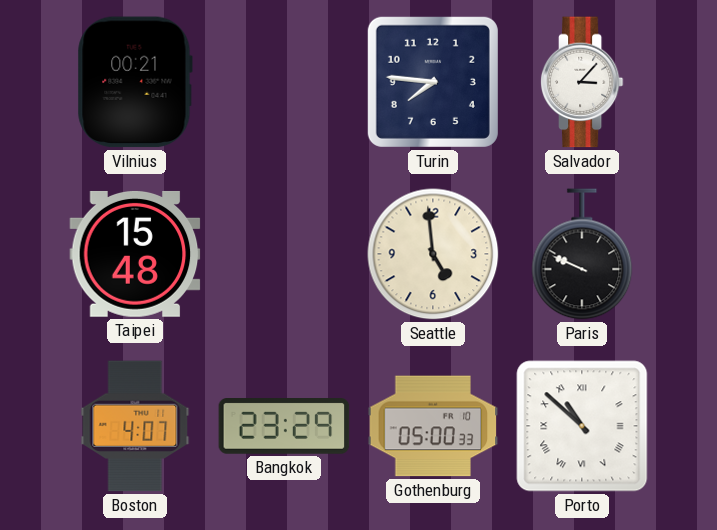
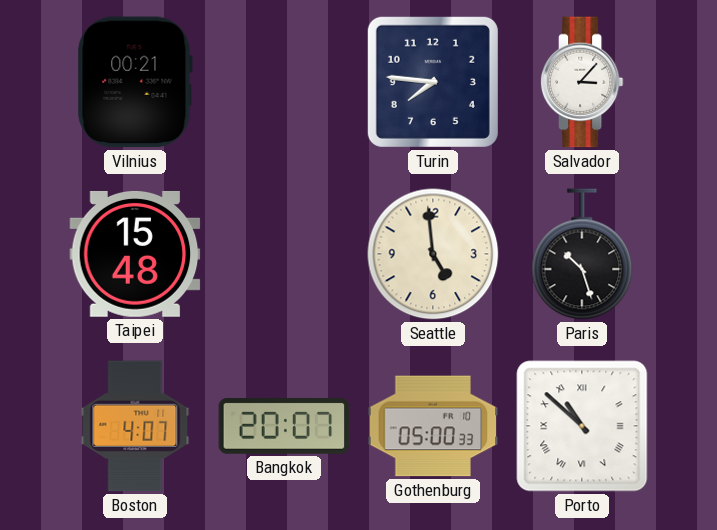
Paris: 9:49 -> 10:27
Bangkok: 23:29 -> 20:07
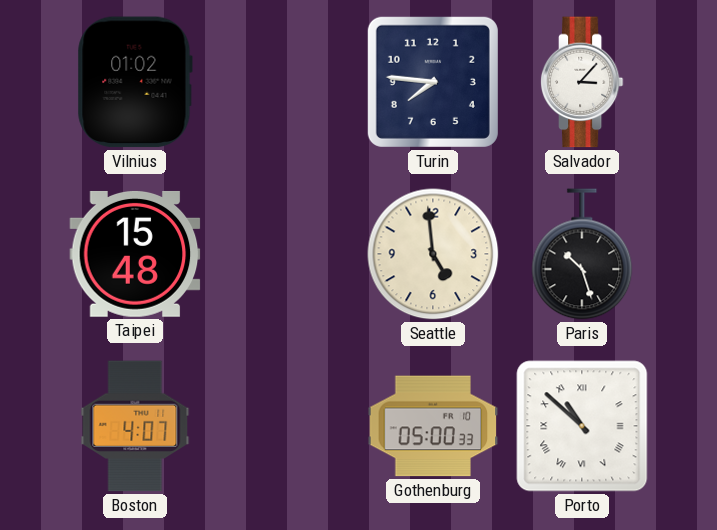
Vilnius: 00:21 -> 01:02
Bangkok: 20:07 -> none
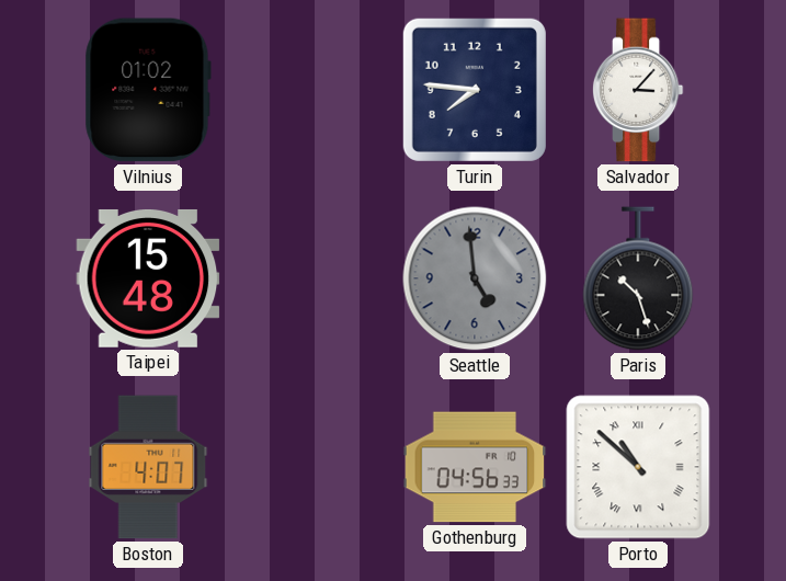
Seattle dial: cream -> grey
Gothenburg: 05:00 -> 04:56
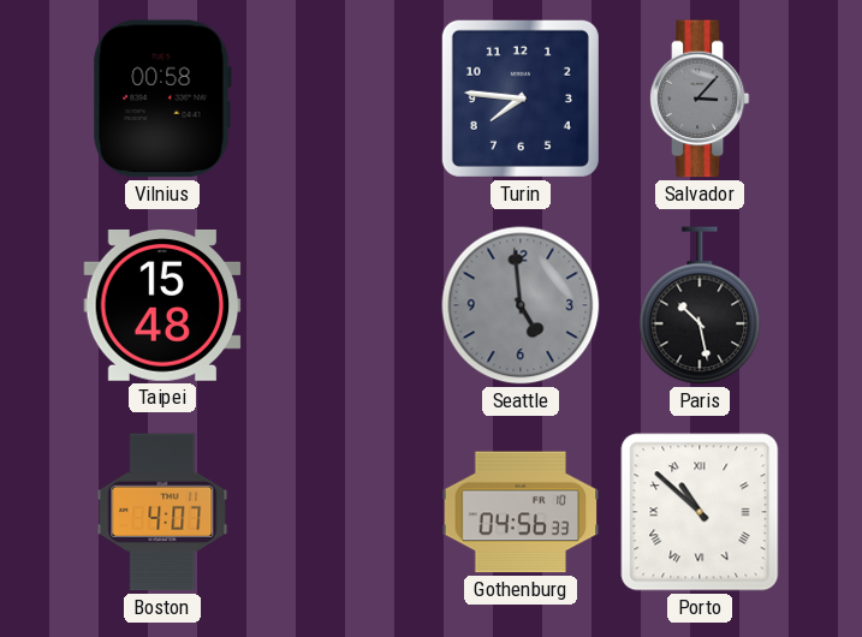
Vilnius: 01:02 -> 00:58
Salvador dial: white -> grey
Paris: 10:27 -> 10:28
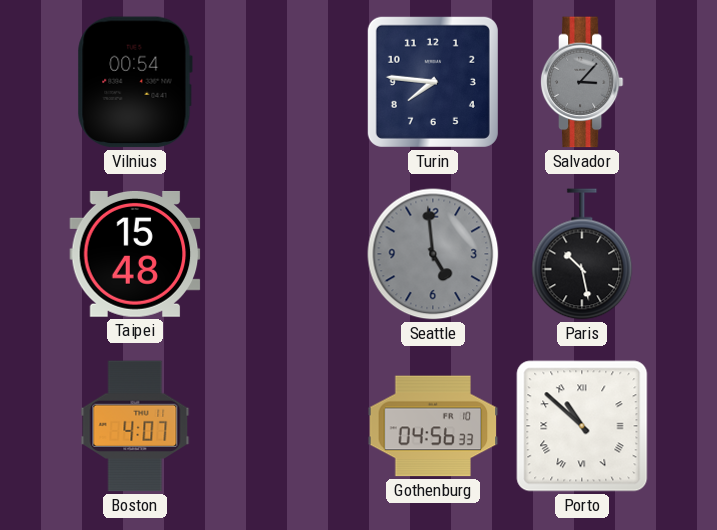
Vilnius: 00:58 -> 00:54
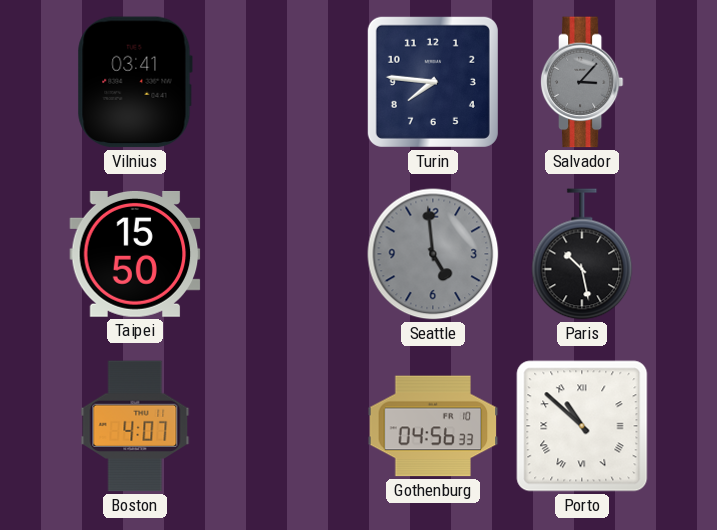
Vilnius: 00:54 -> 03:41
Taipei: 15:48 -> 15:50
